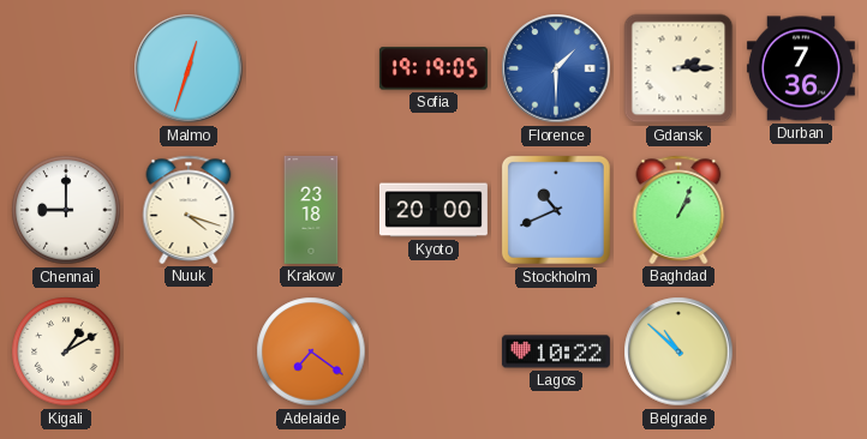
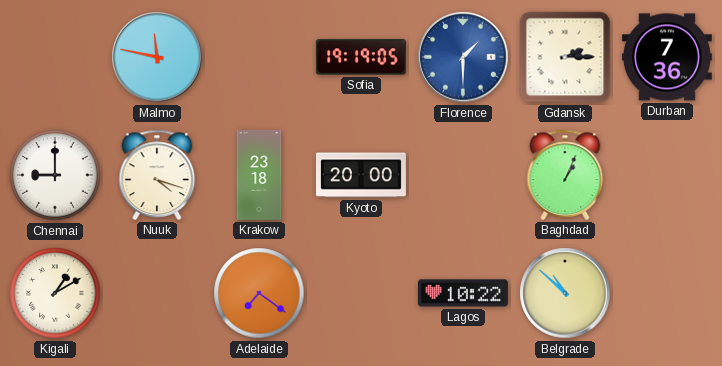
Malmo: 12:33 -> 11:47
Stockholm: 10:41 -> none
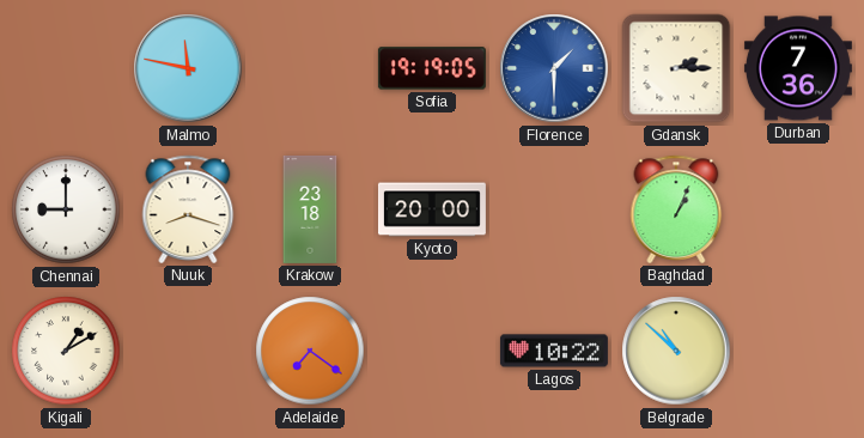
Nuuk: 4:18 -> 8:18
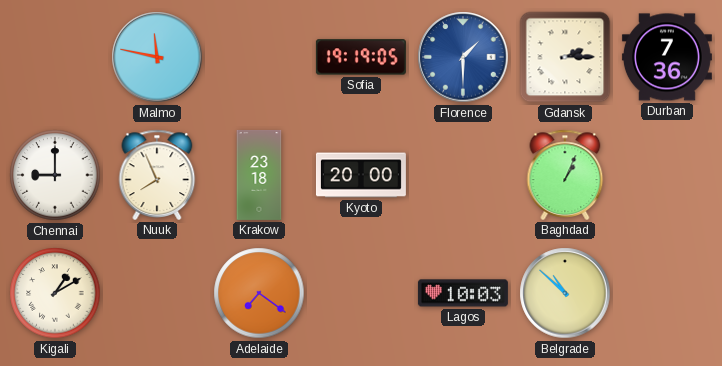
Nuuk: 8:18 -> 7:56
Lagos: 10:22 -> 10:03
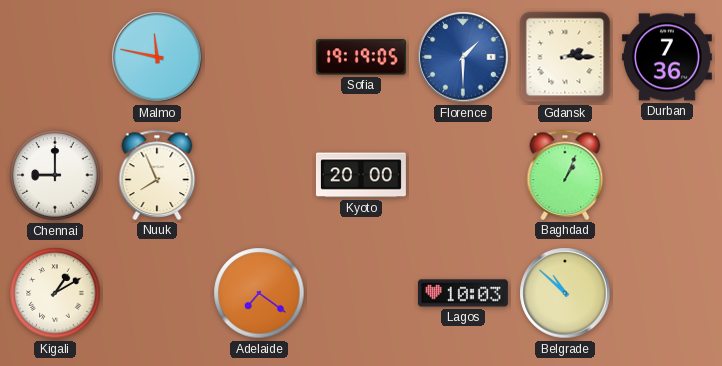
Krakow: 23:18 -> none
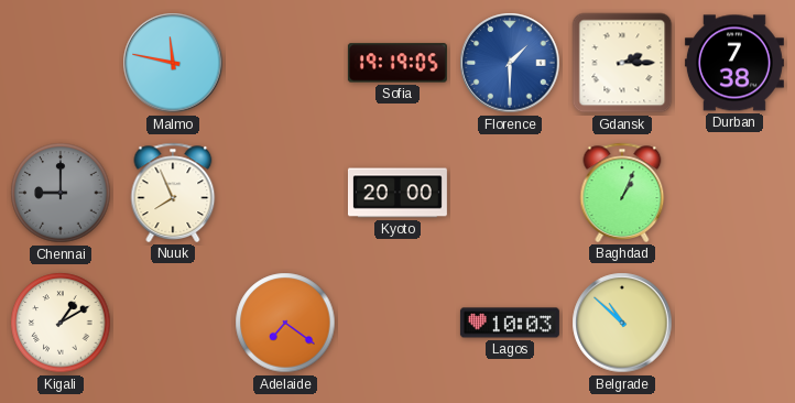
Durban: 7:36 -> 7:38
Chennai dial: white -> grey
